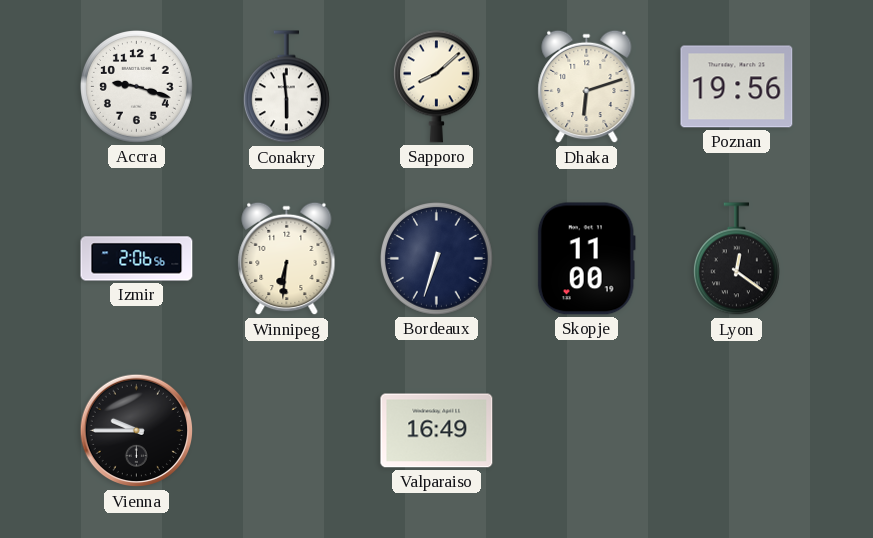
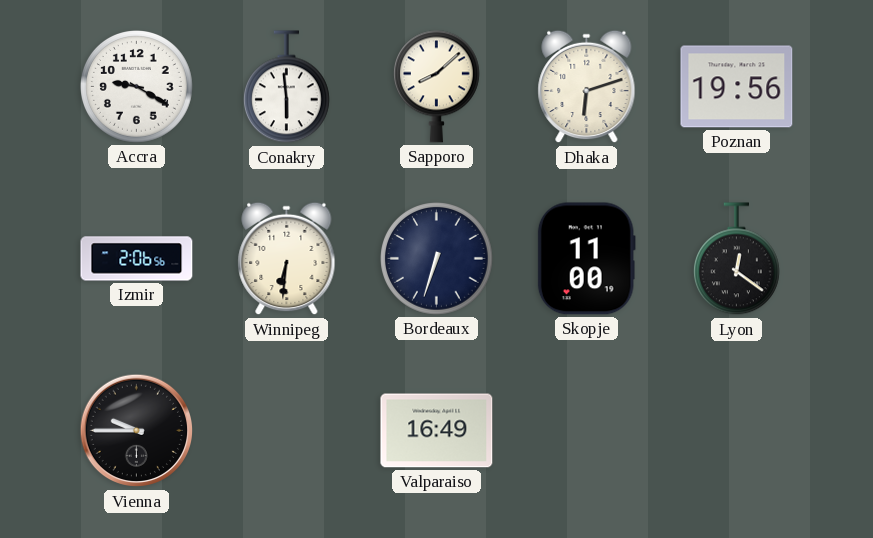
Accra: 9:18 -> 9:20
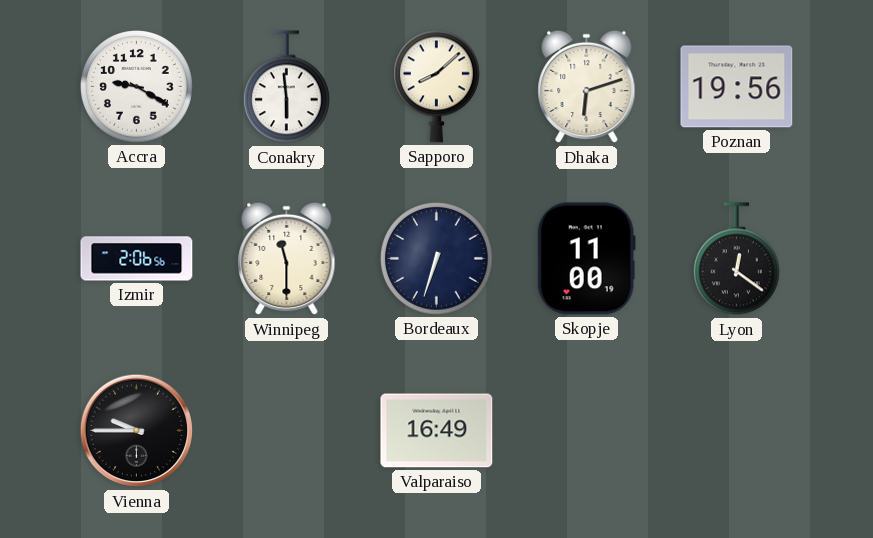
Winnipeg: 6:31 -> 11:30
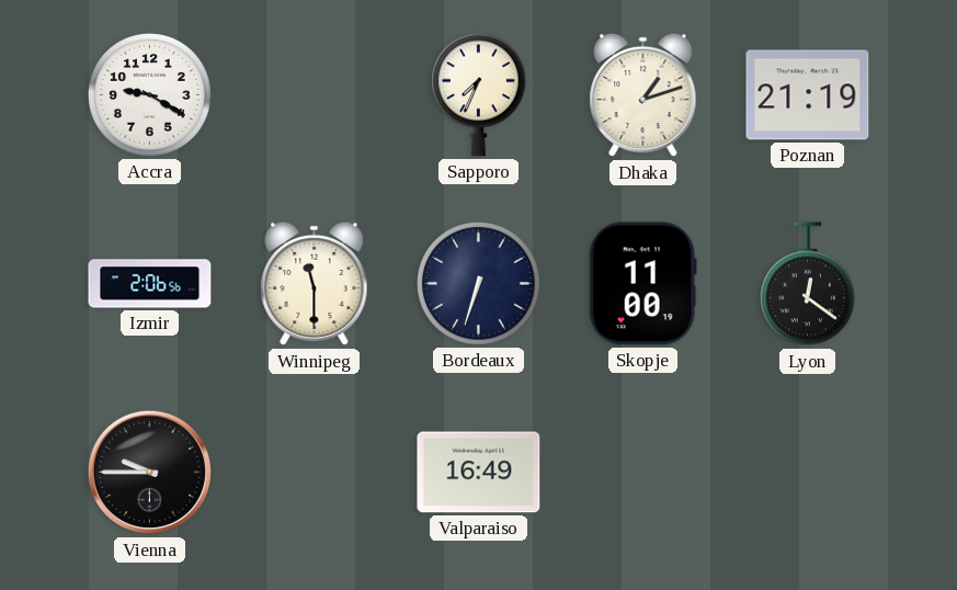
Conakry: 5:59 -> none
Sapporo: 8:08 -> 7:34
Dhaka: 6:12 -> 1:12
Poznan: 19:56 -> 21:19
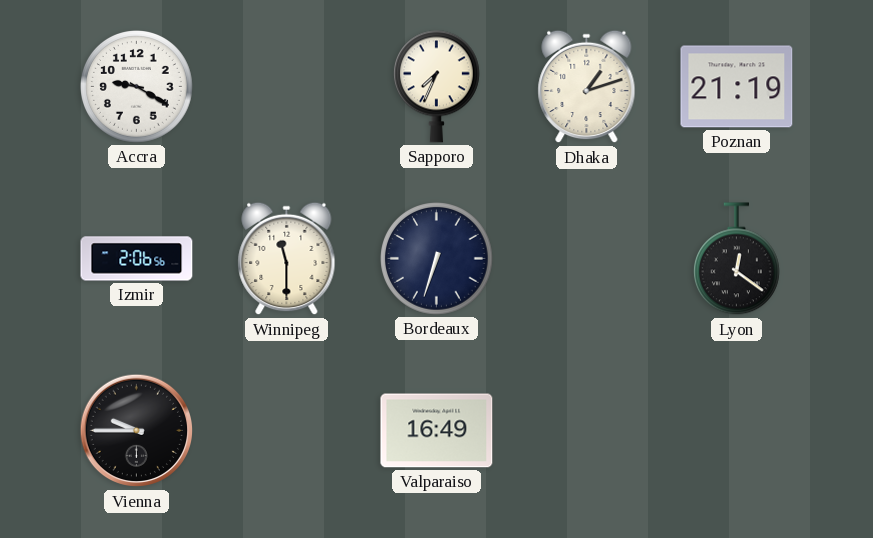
Skopje: 11:00 -> none
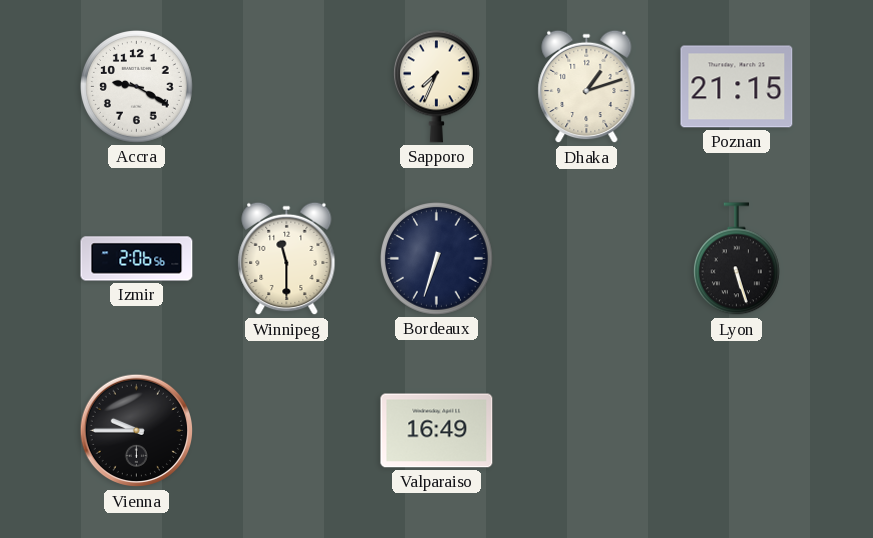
Poznan: 21:19 -> 21:15
Lyon: 12:21 -> 5:27
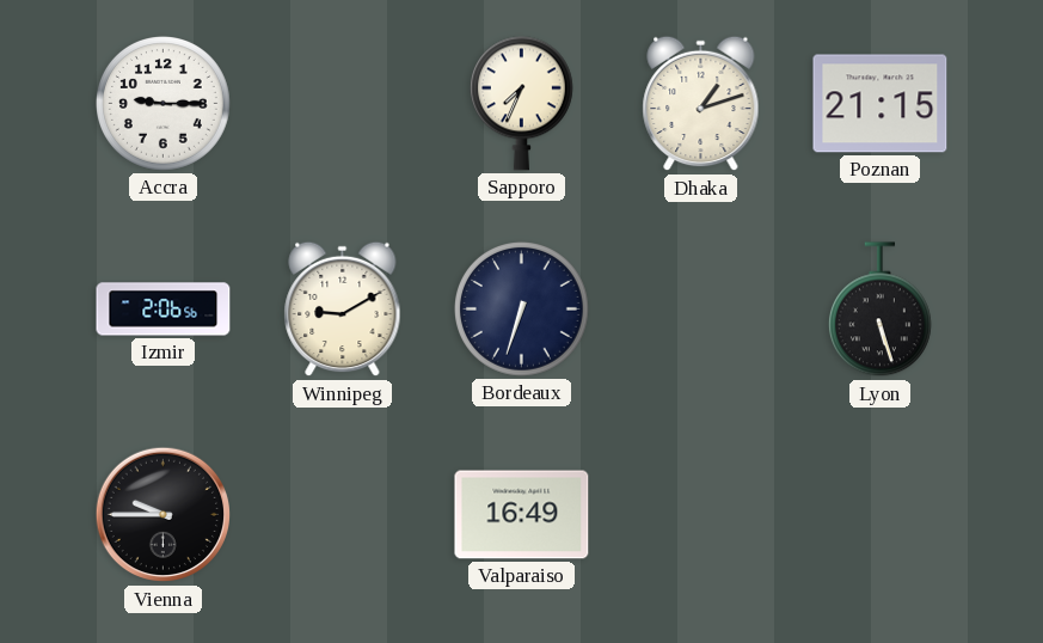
Accra: 9:20 -> 9:15
Winnipeg: 11:30 -> 9:10
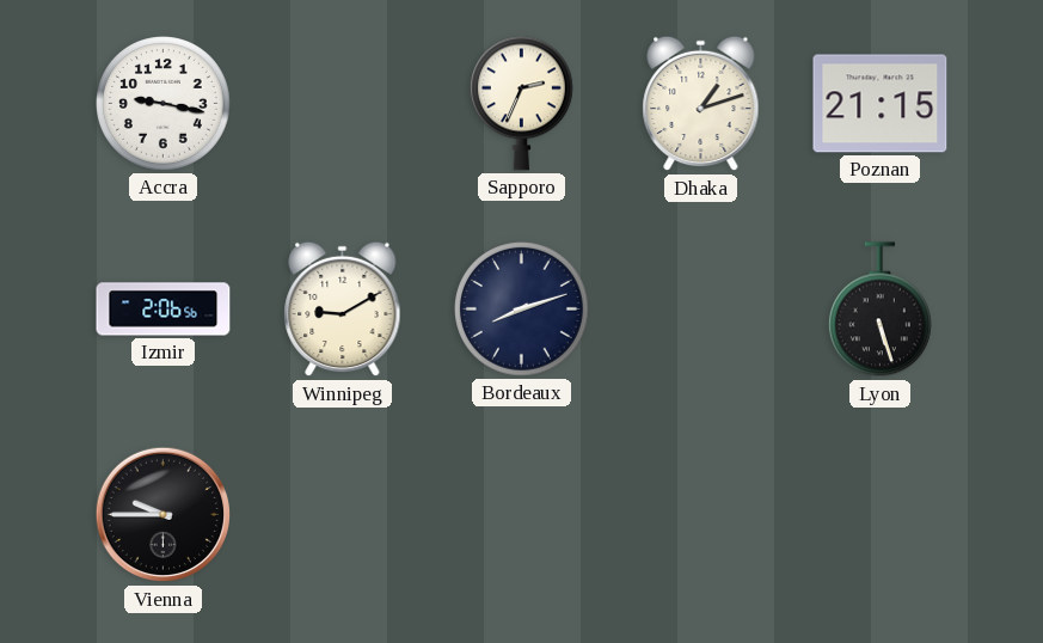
Accra: 9:15 -> 9:17
Sapporo: 7:34 -> 2:34
Bordeaux: 6:33 -> 8:12
Valparaiso: 16:49 -> none
